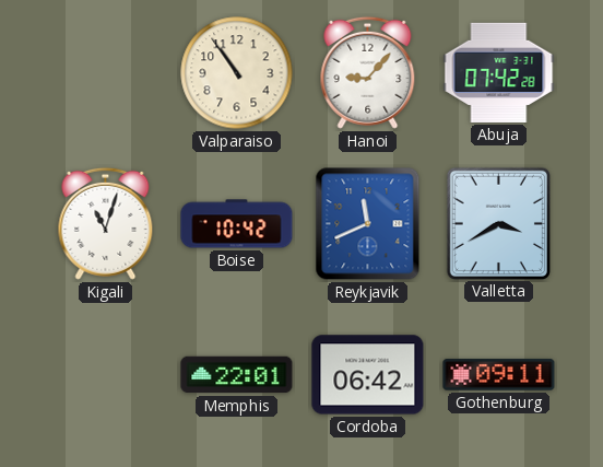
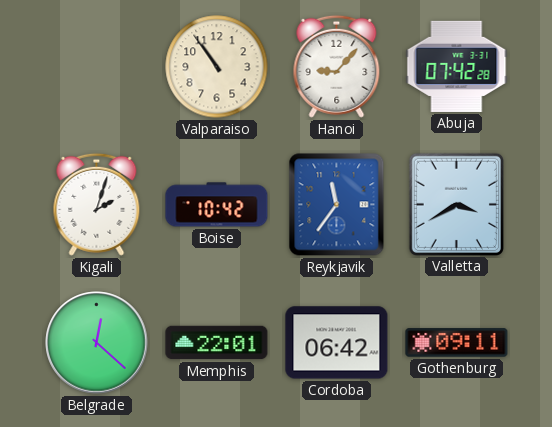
Kigali: 11:03 -> 2:03
Reykjavik: 11:41 -> 11:36
Belgrade: none -> 12:22
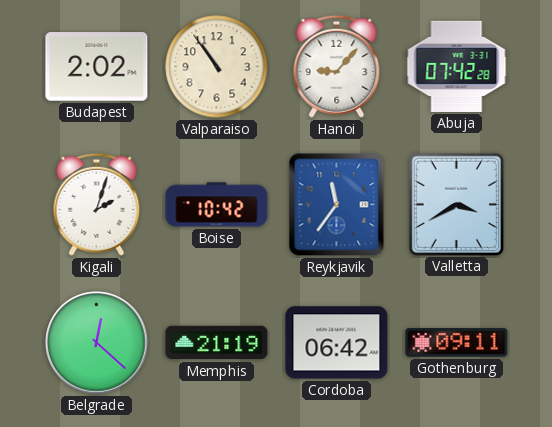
Budapest: none -> 2:02
Memphis: 22:01 -> 21:19
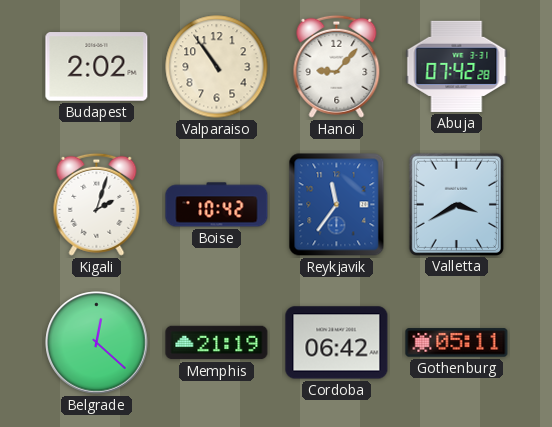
Gothenburg: 09:11 -> 05:11
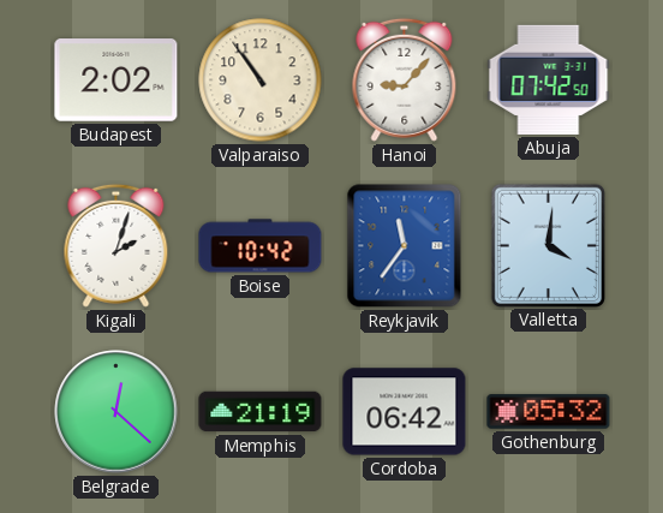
Abuja: 07:42:28 -> 07:42:50
Valletta: 3:40 -> 4:01
Gothenburg: 05:11 -> 05:32
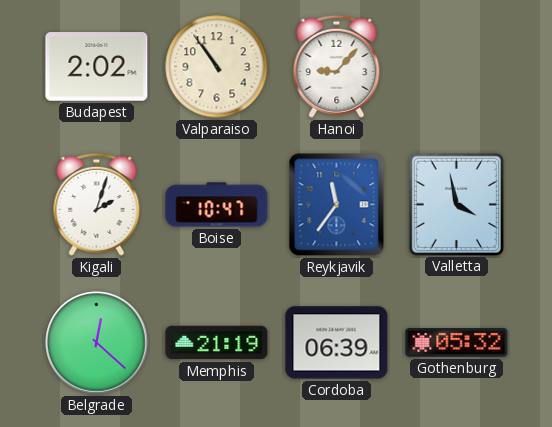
Abuja: 07:42 -> none
Boise: 10:42 -> 10:47
Valletta: 4:01 -> 3:58
Cordoba: 06:42 -> 06:39
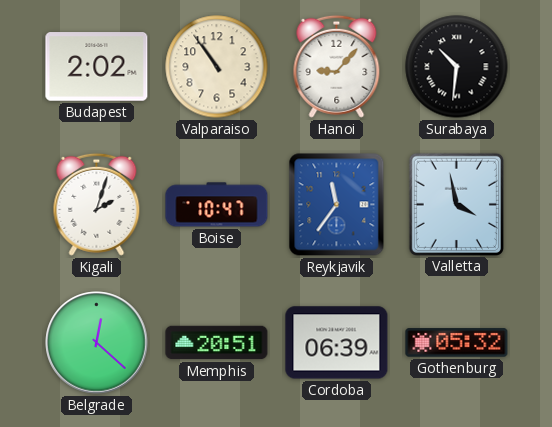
Surabaya: none -> 10:31
Memphis: 21:19 -> 20:51
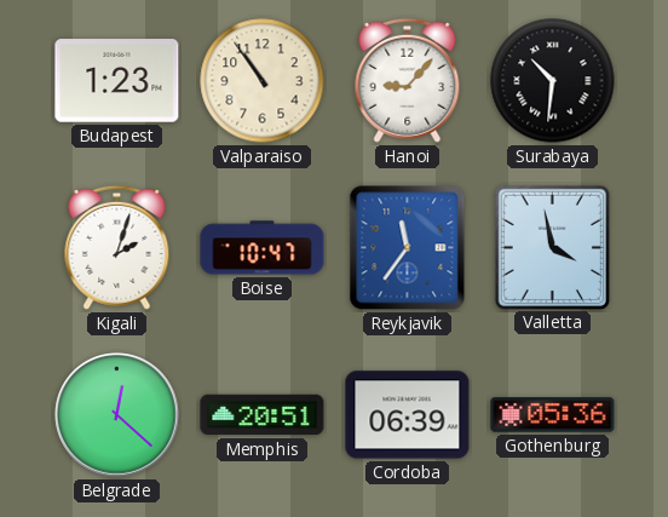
Budapest: 2:02 -> 1:23
Gothenburg: 05:32 -> 05:36
